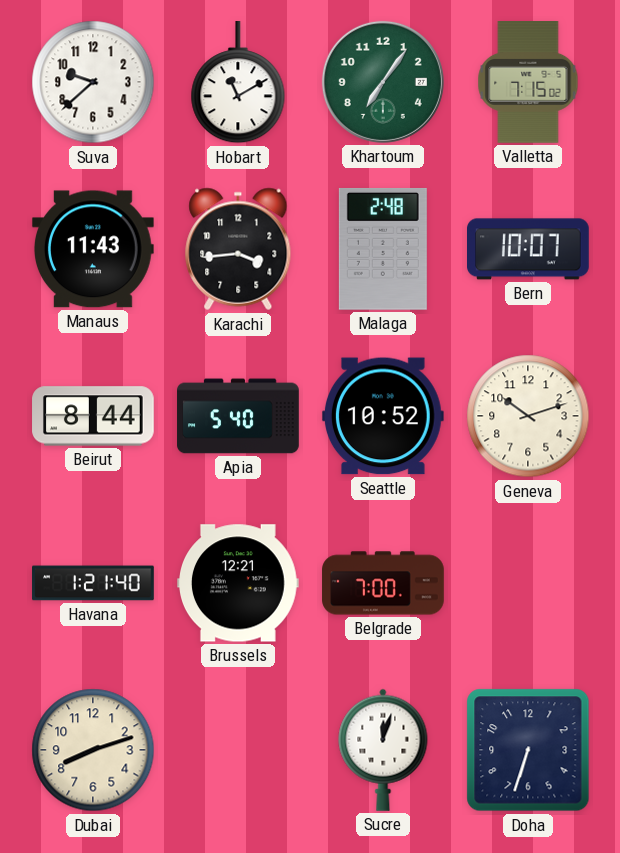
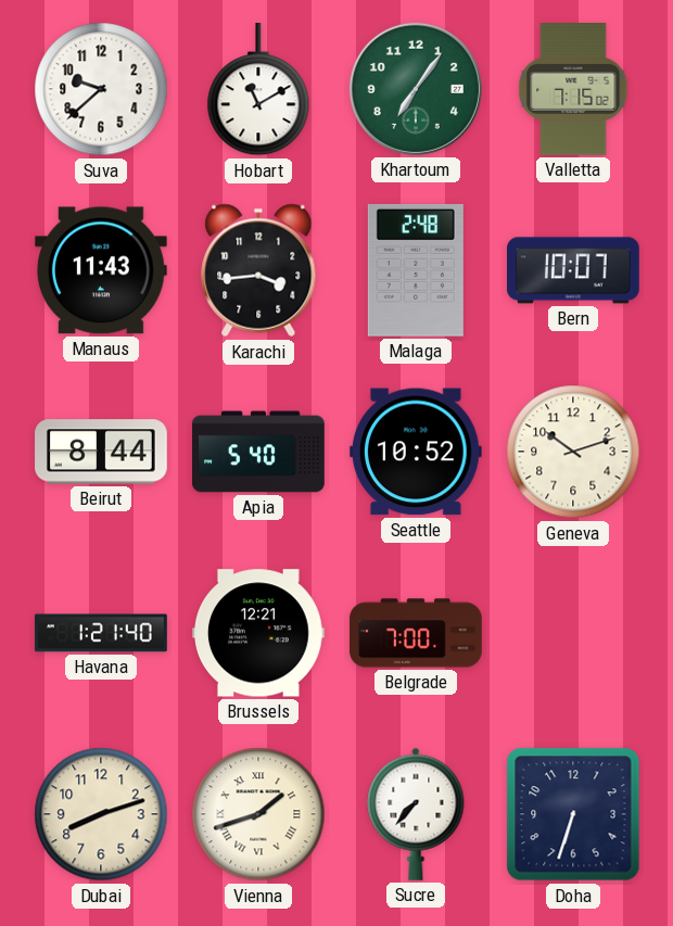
Vienna: none -> 1:42
Sucre: 12:03 -> 7:37
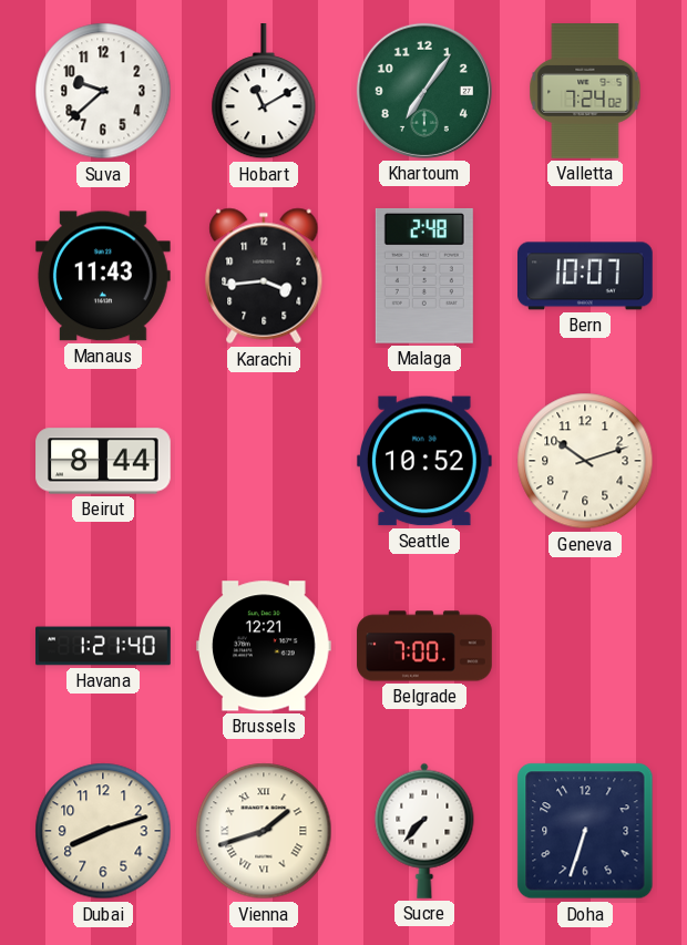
Valletta: 7:15 -> 7:24
Apia: 5:40 -> none
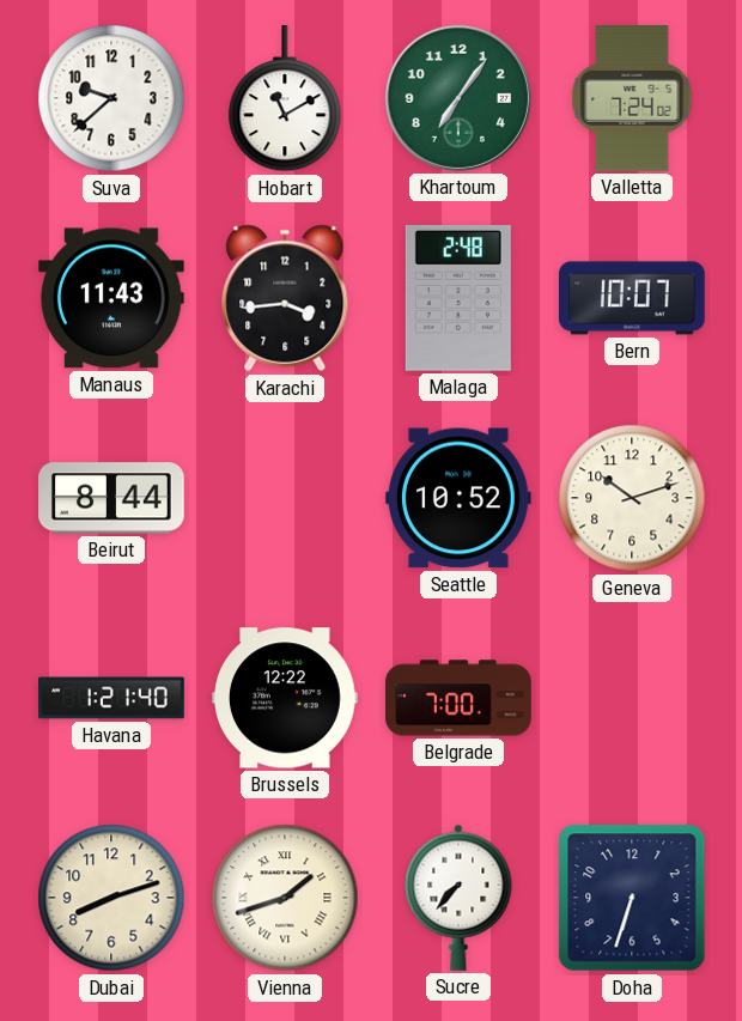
Brussels: 12:21 -> 12:22
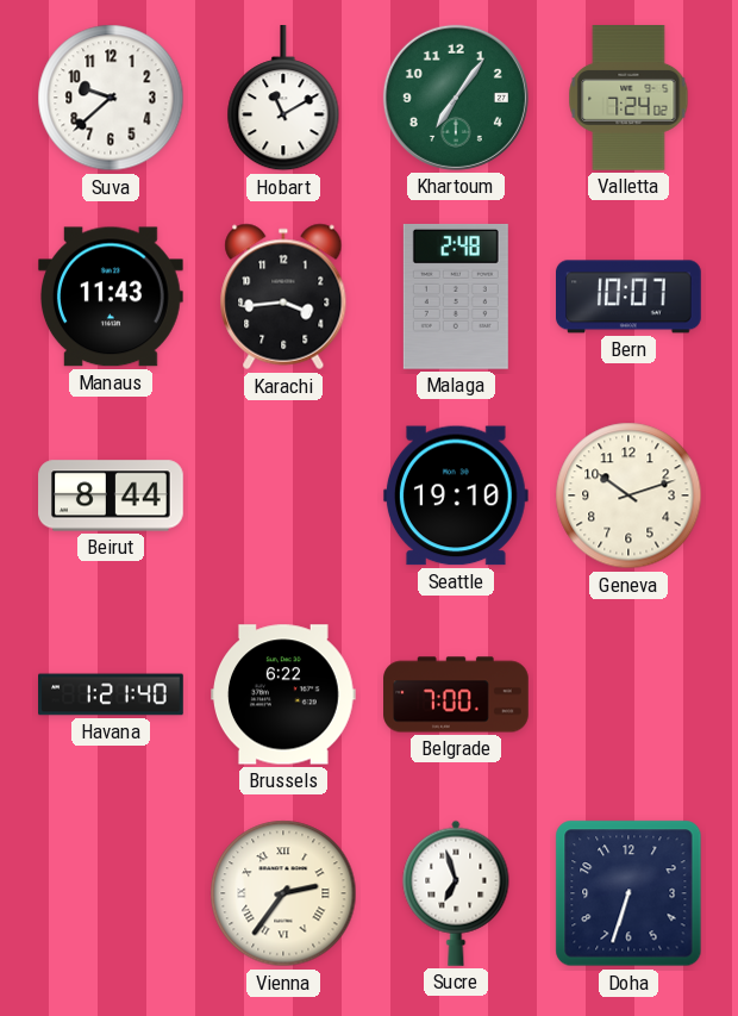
Seattle: 10:52 -> 19:10
Brussels: 12:22 -> 6:22
Dubai: 8:12 -> none
Vienna: 1:42 -> 2:36
Sucre: 7:37 -> 6:57
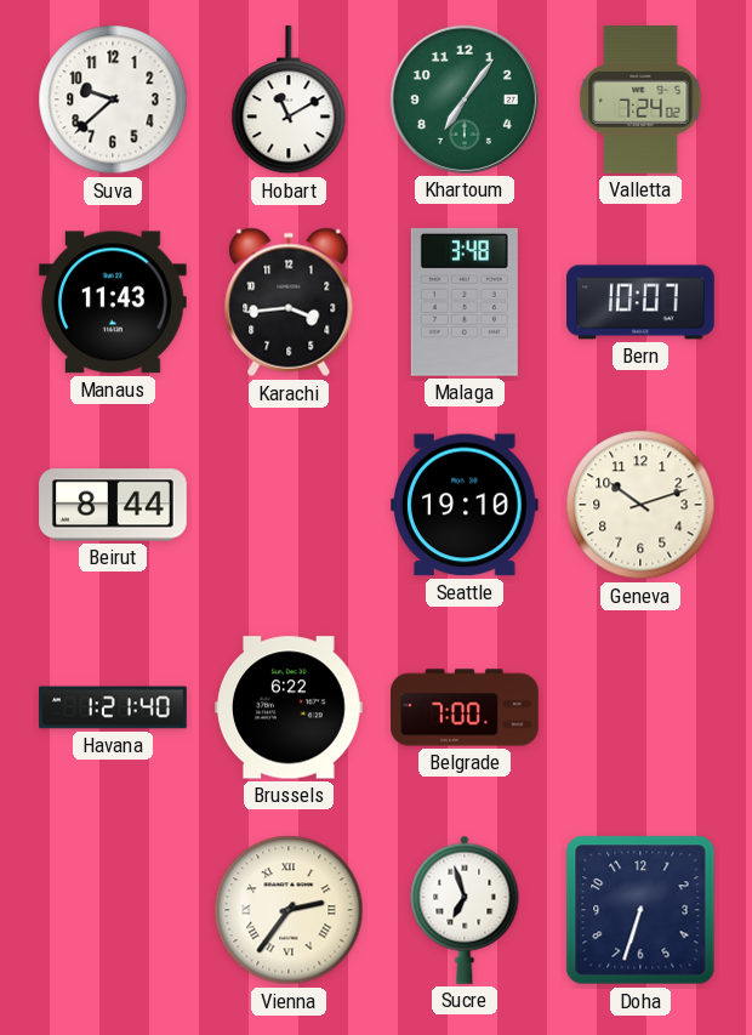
Malaga: 2:48 -> 3:48
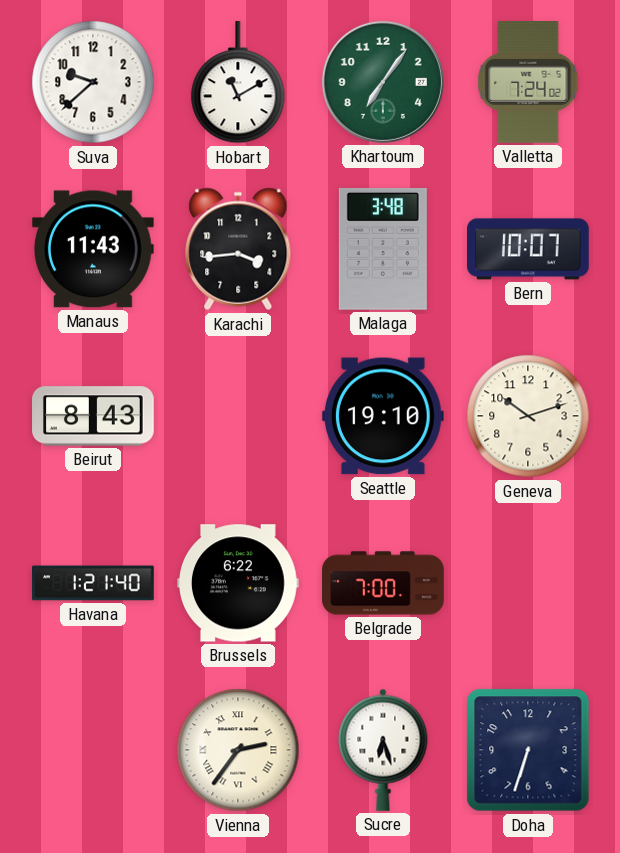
Beirut: 8:44 -> 8:43
Sucre: 6:57 -> 6:27
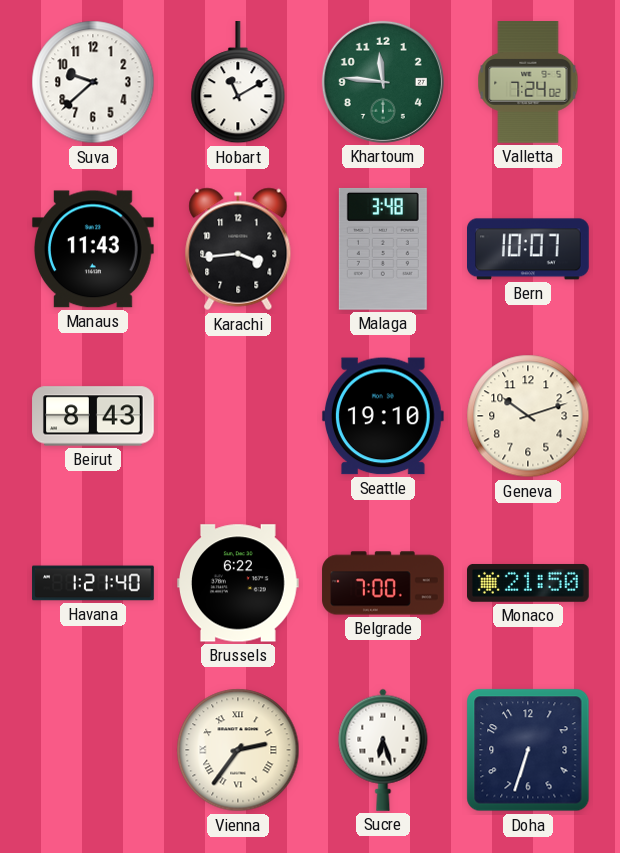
Khartoum: 7:06 -> 11:46
Monaco: none -> 21:50
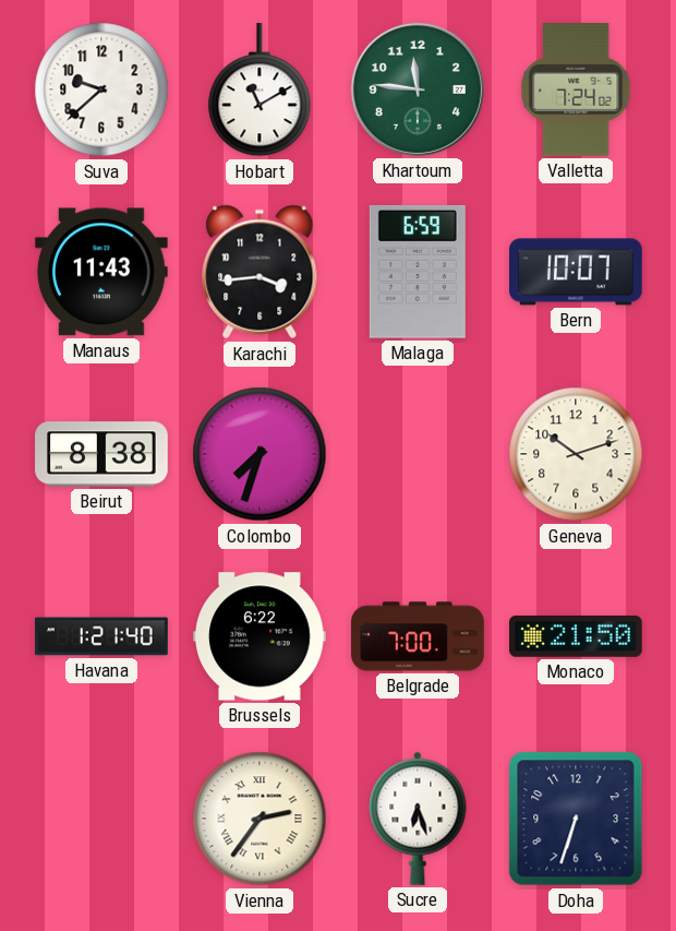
Malaga: 3:48 -> 6:59
Beirut: 8:43 -> 8:38
Colombo: none -> 7:33
Seattle: 19:10 -> none
